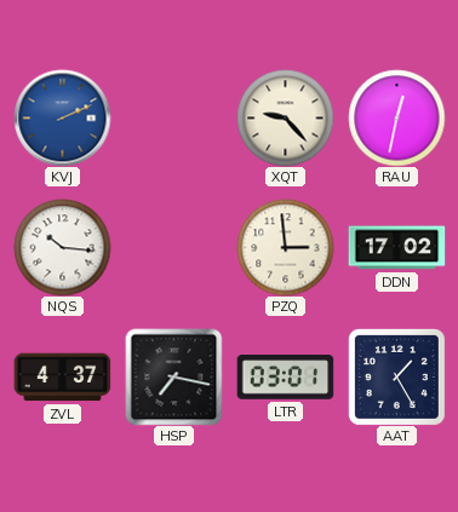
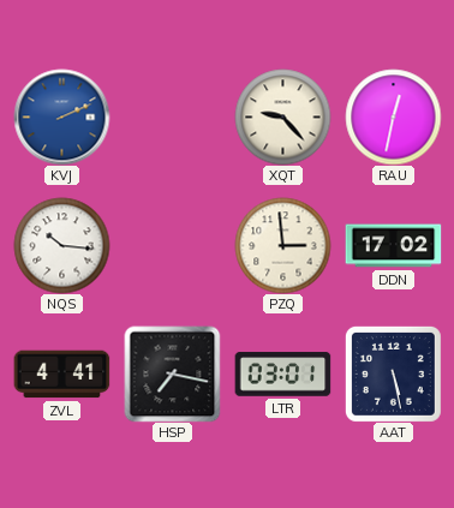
ZVL: 4:37 -> 4:41
AAT: 1:25 -> 5:28
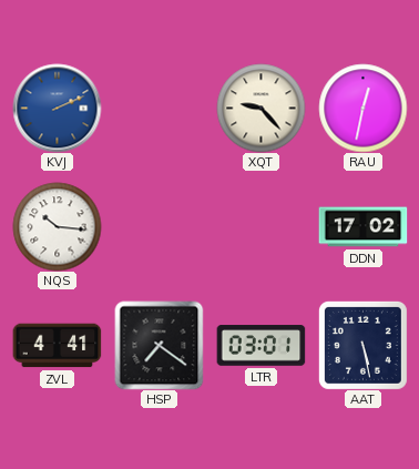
PZQ: 2:59 -> none
HSP: 7:17 -> 7:21
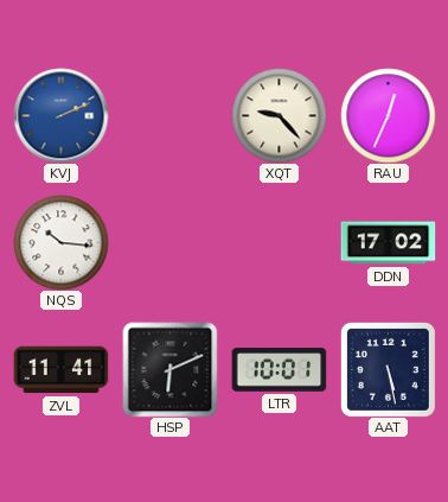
RAU: 12:32 -> 12:34
ZVL: 4:41 -> 11:41
HSP: 7:21 -> 6:11
LTR: 03:01 -> 10:01
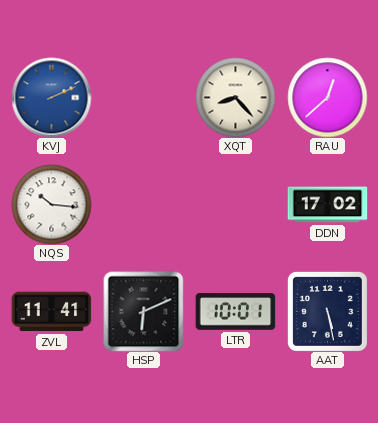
XQT: 9:23 -> 8:23
RAU: 12:34 -> 12:38
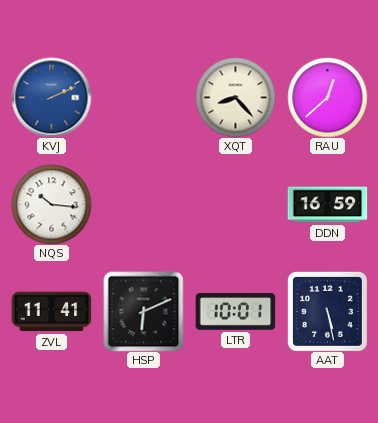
DDN: 17:02 -> 16:59
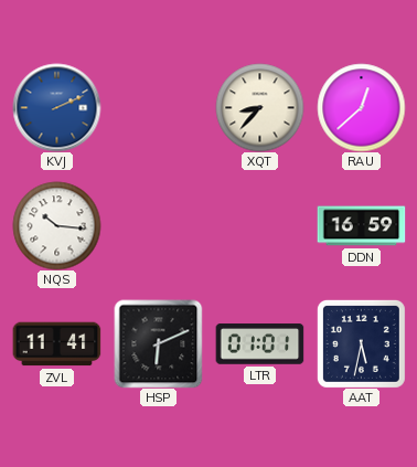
XQT: 8:23 -> 8:37
LTR: 10:01 -> 01:01
AAT: 5:28 -> 5:32
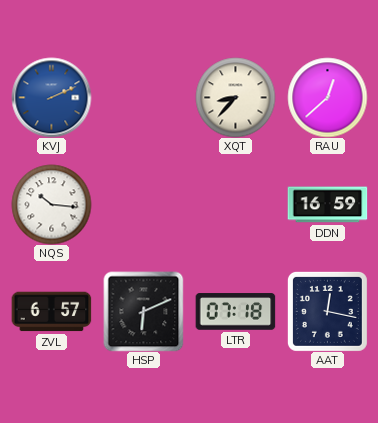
ZVL: 11:41 -> 6:57
LTR: 01:01 -> 07:18
AAT: 5:32 -> 12:17
